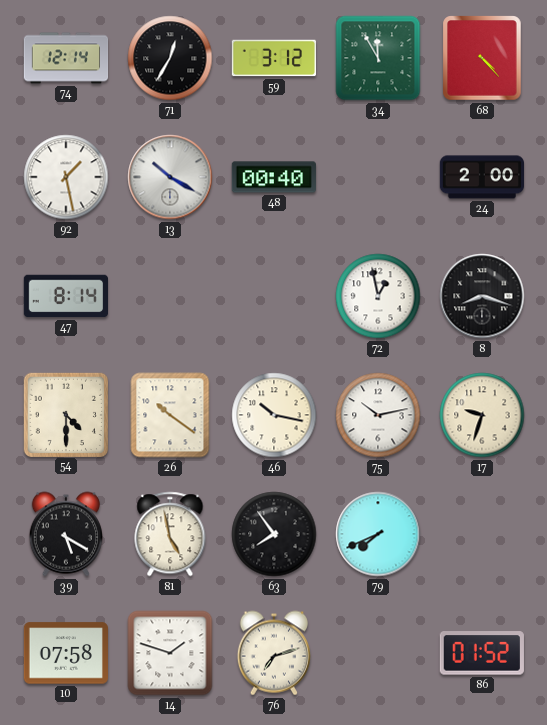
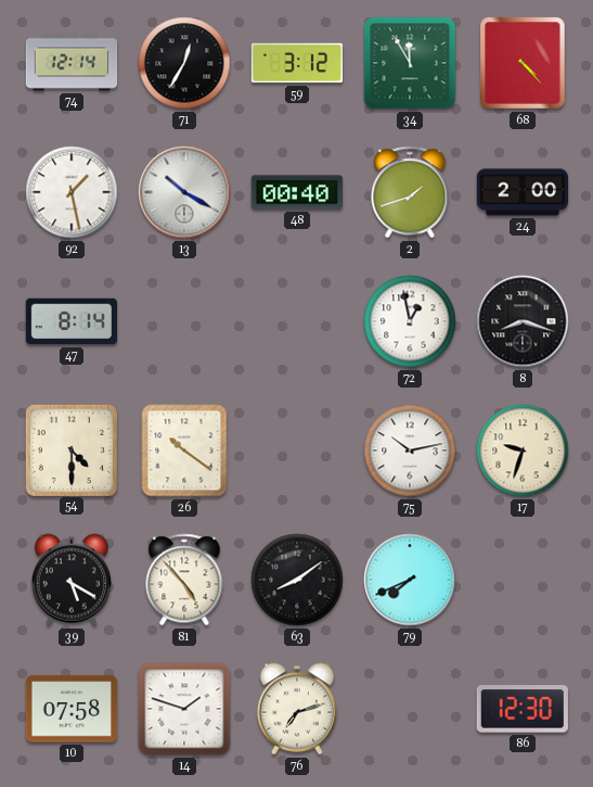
2: none -> 1:42
46: 10:17 -> none
81: 4:58 -> 4:53
63: 7:54 -> 8:09
86: 01:52 -> 12:30
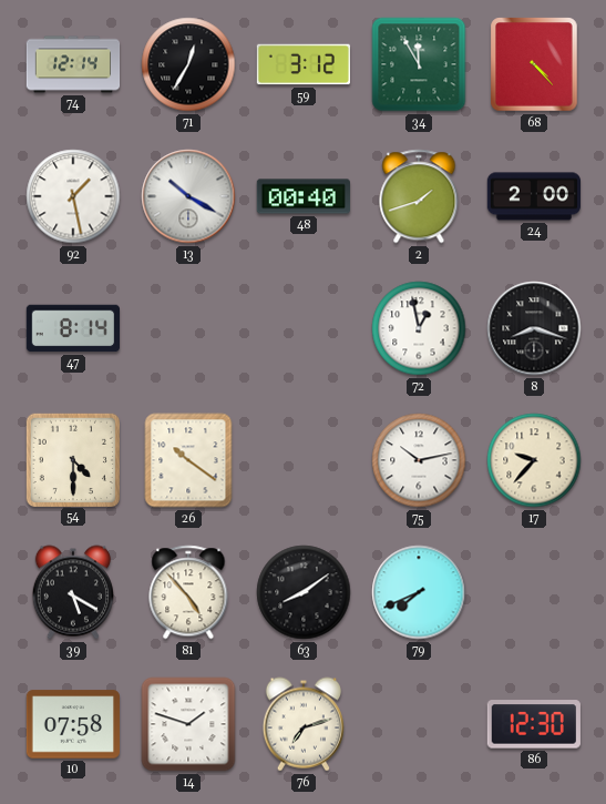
17: 9:33 -> 9:37
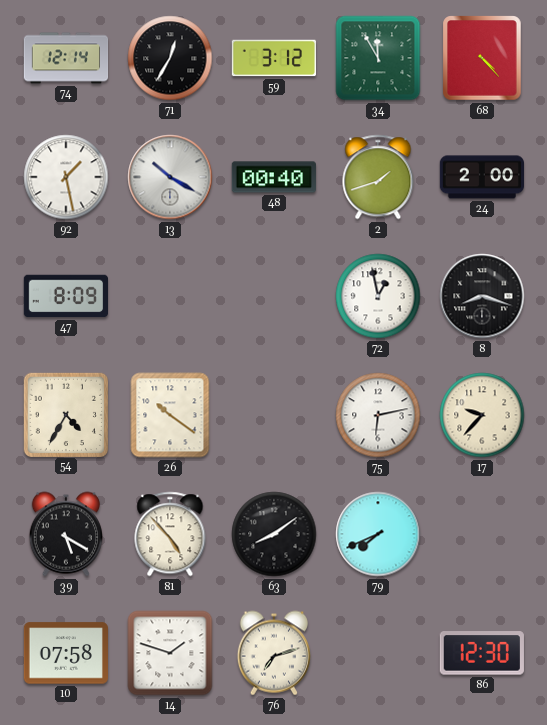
47: 8:14 -> 8:09
54: 4:30 -> 4:35
75: 10:13 -> 6:13
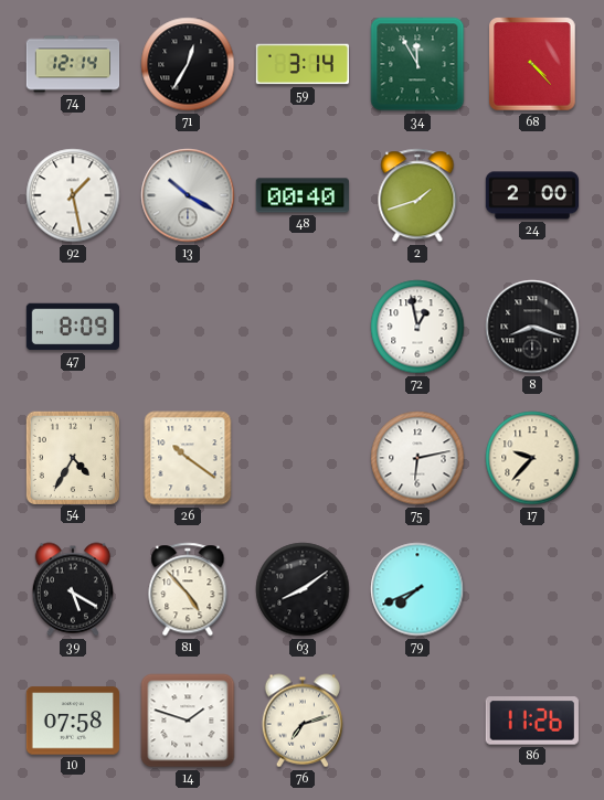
59: 3:12 -> 3:14
86: 12:30 -> 11:26
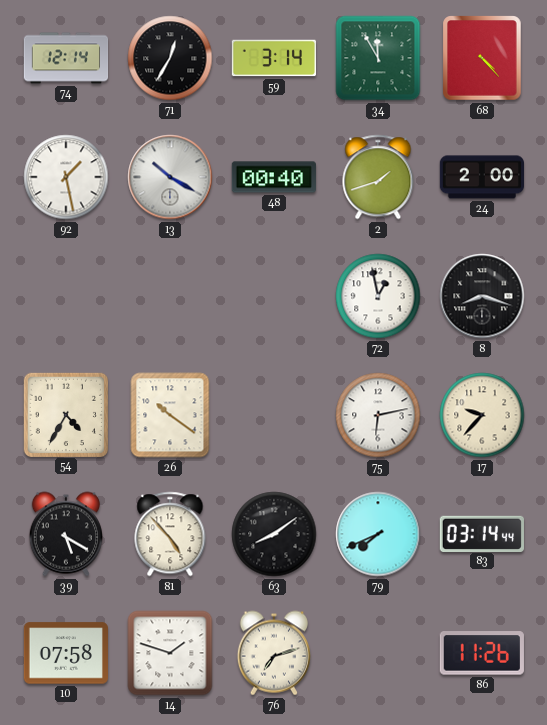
47: 8:09 -> none
83: none -> 03:14
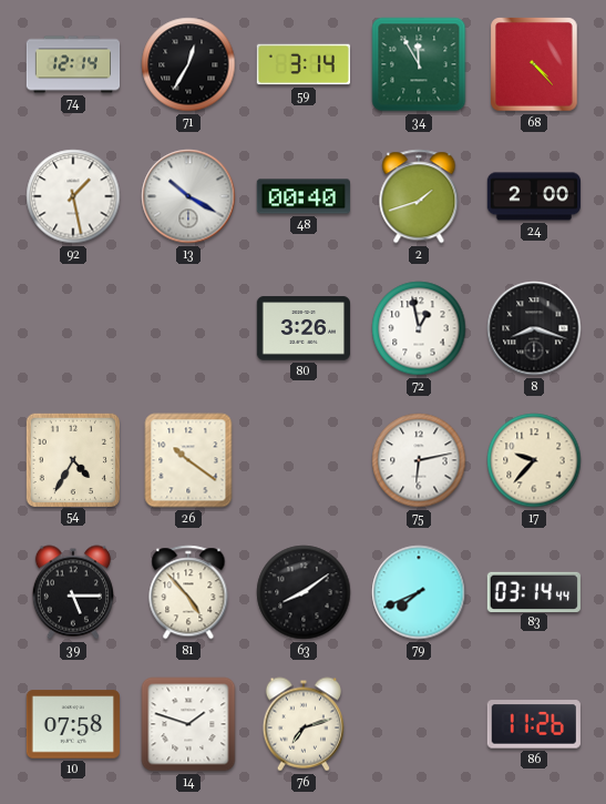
80: none -> 3:26
39: 5:20 -> 5:15
